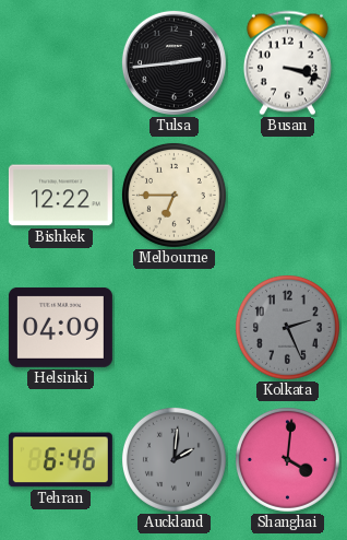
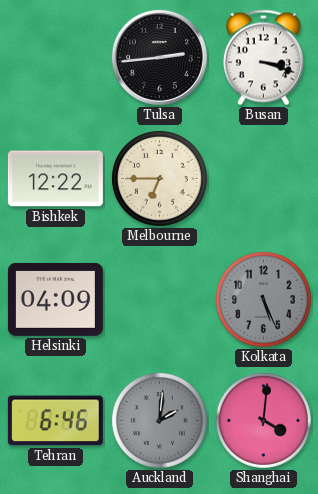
Kolkata: 2:26 -> 5:26
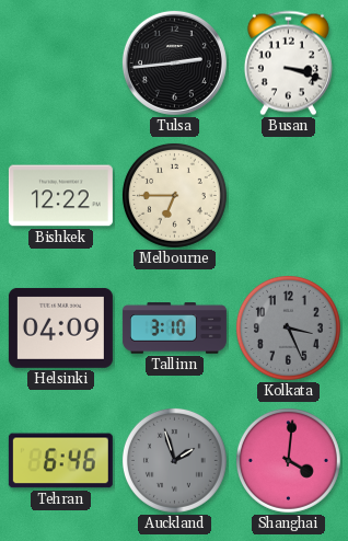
Tallinn: none -> 3:10
Kolkata: 5:26 -> 3:26
Auckland: 2:01 -> 1:57
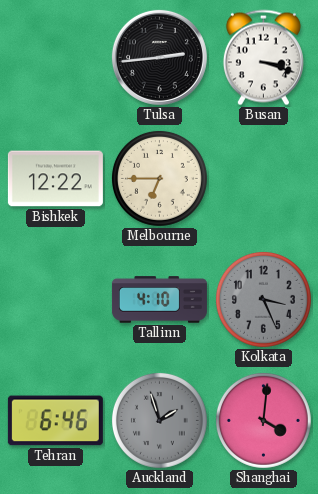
Helsinki: 04:09 -> none
Tallinn: 3:10 -> 4:10
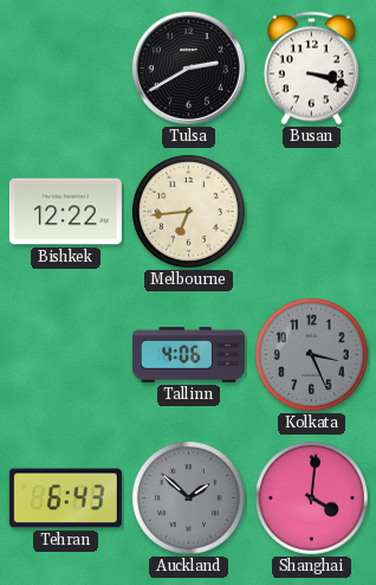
Tulsa: 2:44 -> 2:40
Melbourne: 6:45 -> 6:44
Tallinn: 4:10 -> 4:06
Tehran: 6:46 -> 6:43
Auckland: 1:57 -> 1:52
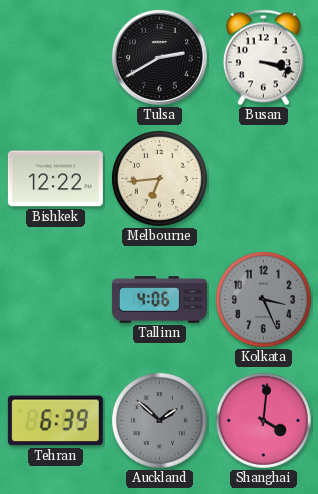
Tehran: 6:43 -> 6:39
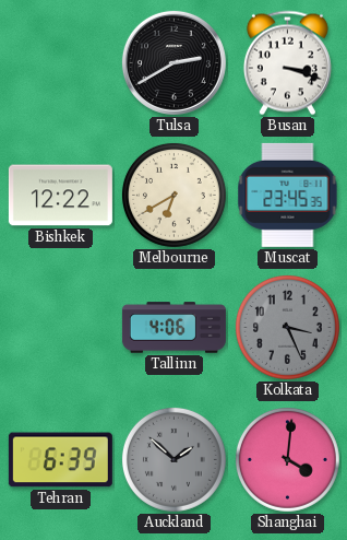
Melbourne: 6:44 -> 6:40
Muscat: none -> 23:45
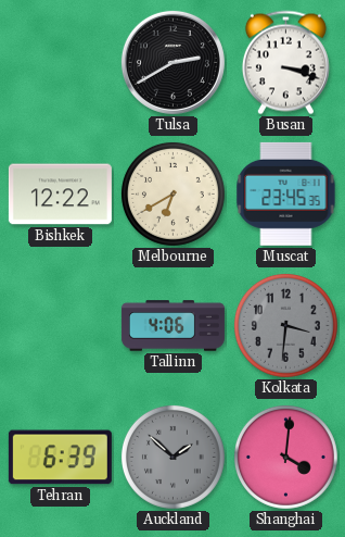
Kolkata: 3:26 -> 3:31
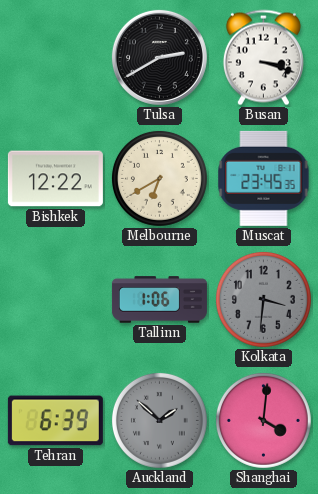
Tallinn: 4:06 -> 1:06
